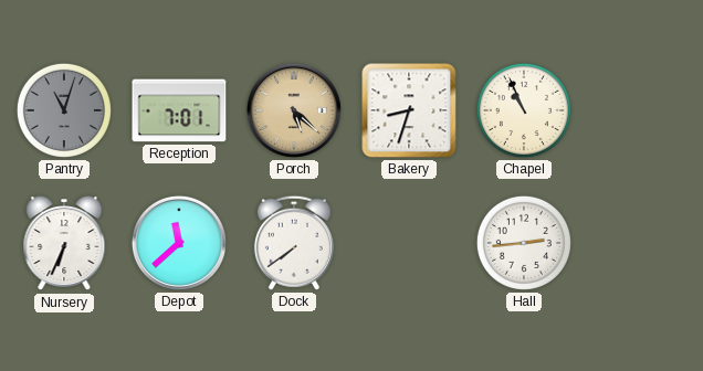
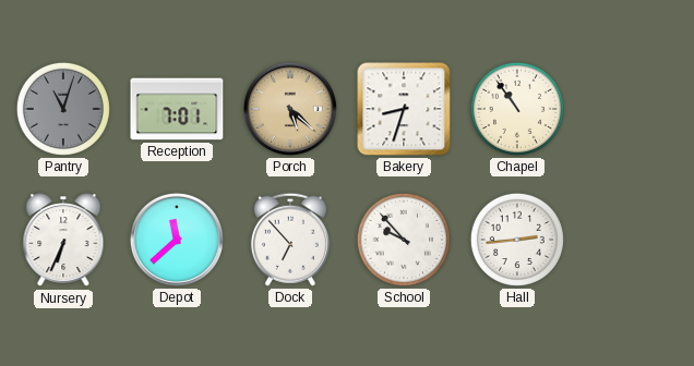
Chapel: 10:56 -> 10:54
Dock: 7:39 -> 6:53
School: none -> 9:53
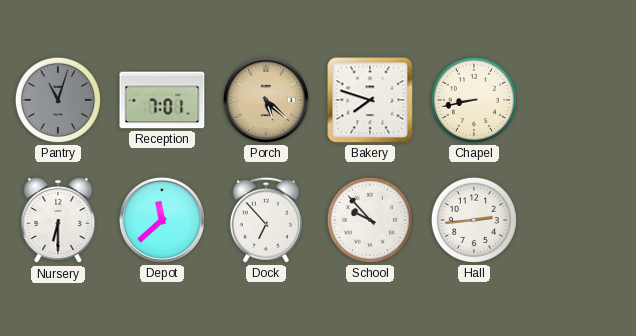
Bakery: 8:33 -> 7:48
Chapel: 10:54 -> 8:43
Nursery: 6:34 -> 6:30
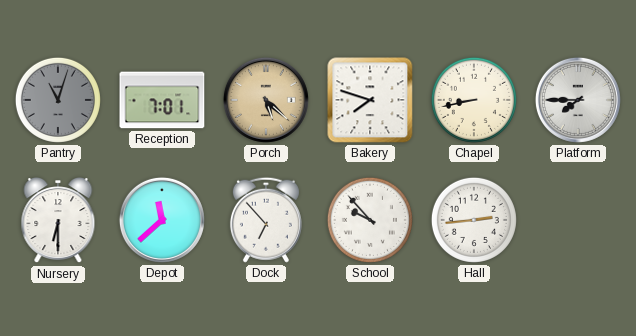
Platform: none -> 7:45
